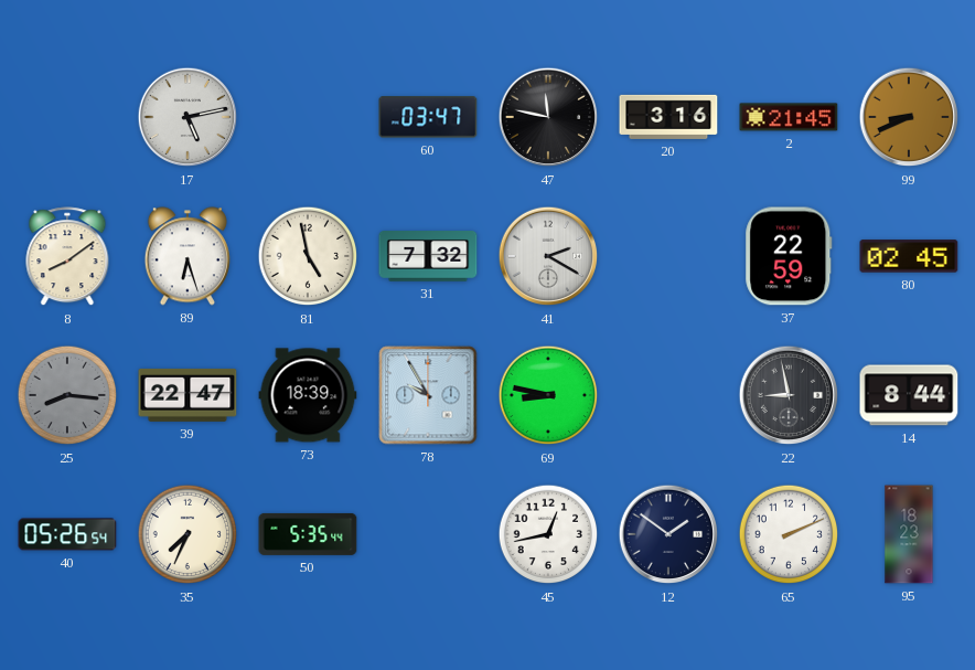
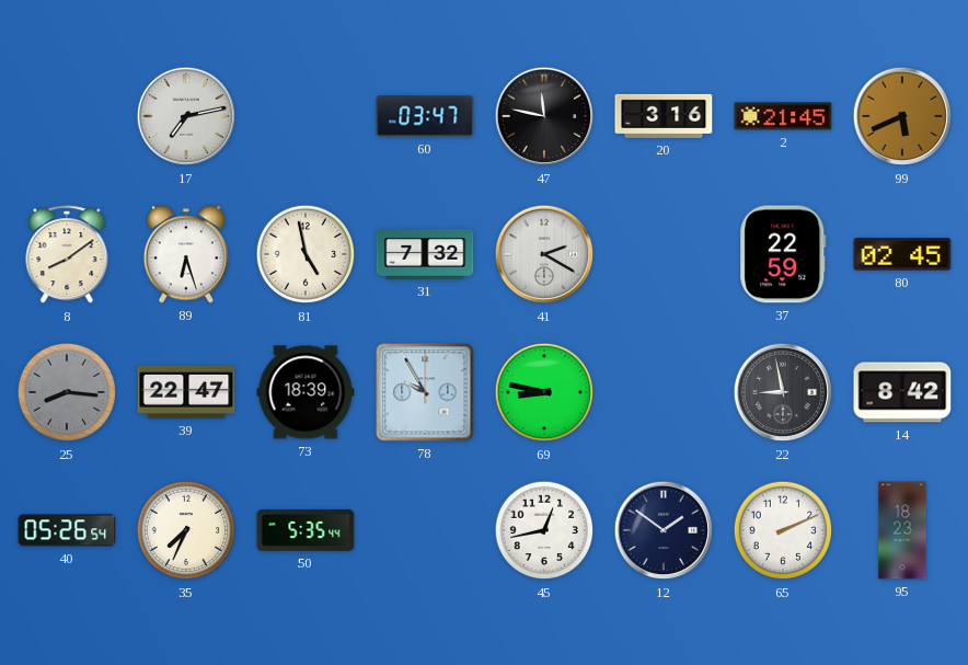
17: 5:13 -> 7:13
99: 8:41 -> 5:41
14: 8:44 -> 8:42
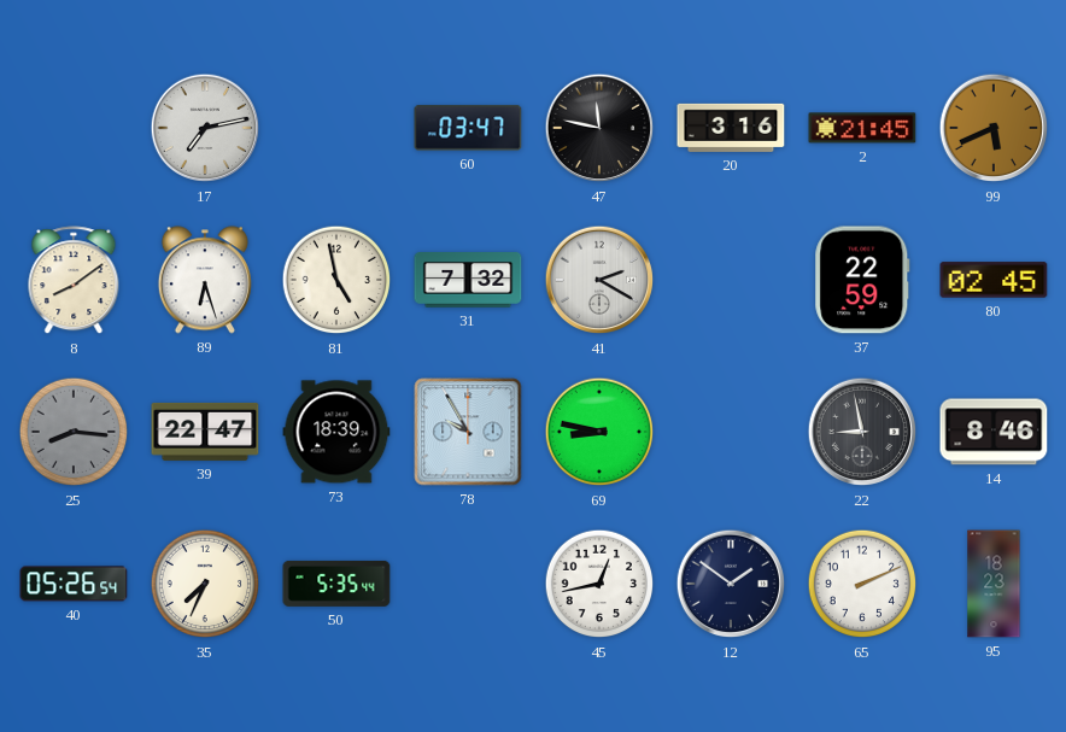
14: 8:42 -> 8:46
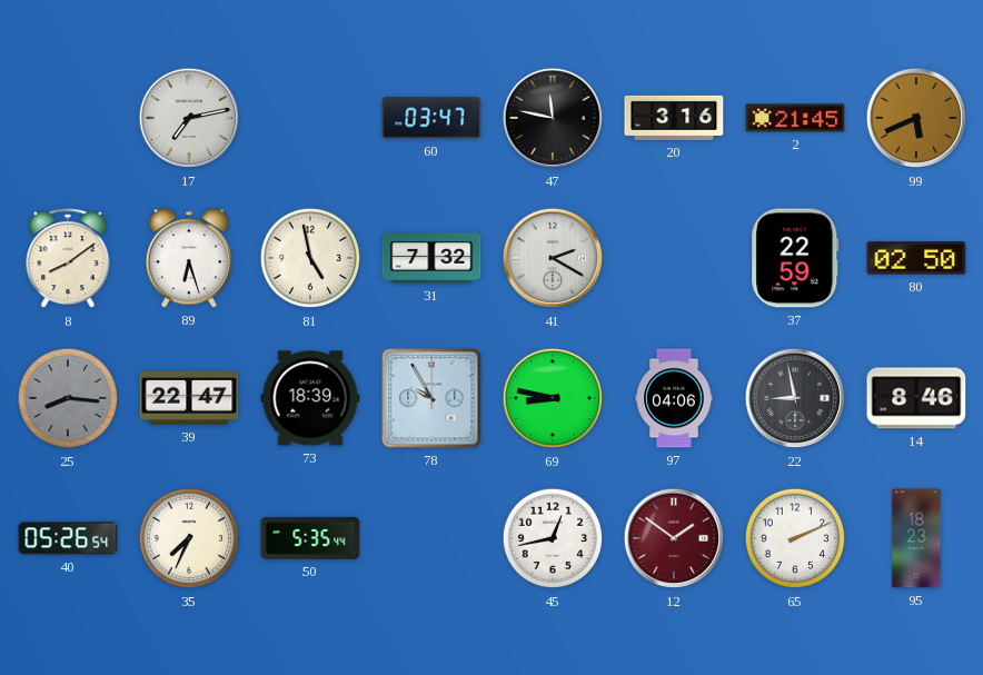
80: 02:45 -> 02:50
97: none -> 04:06
12 dial: navy -> burgundy
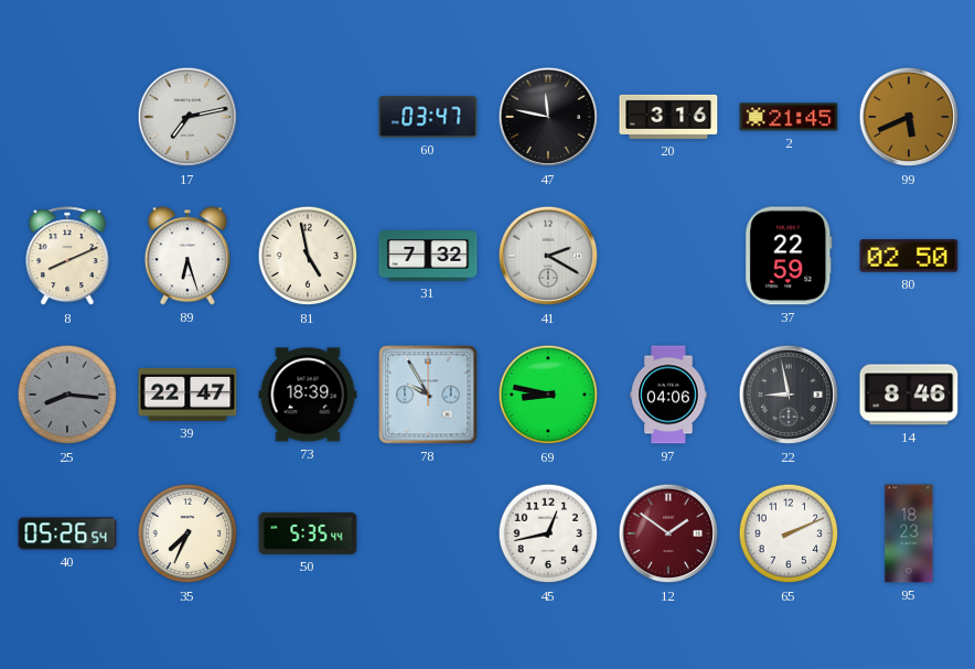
8: 8:09 -> 8:11
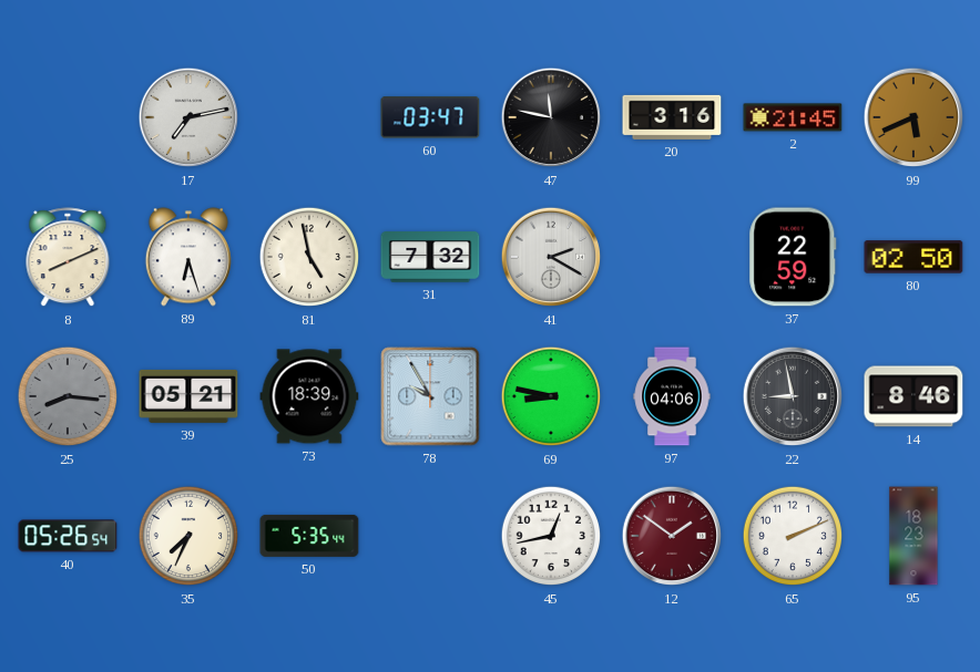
39: 22:47 -> 05:21
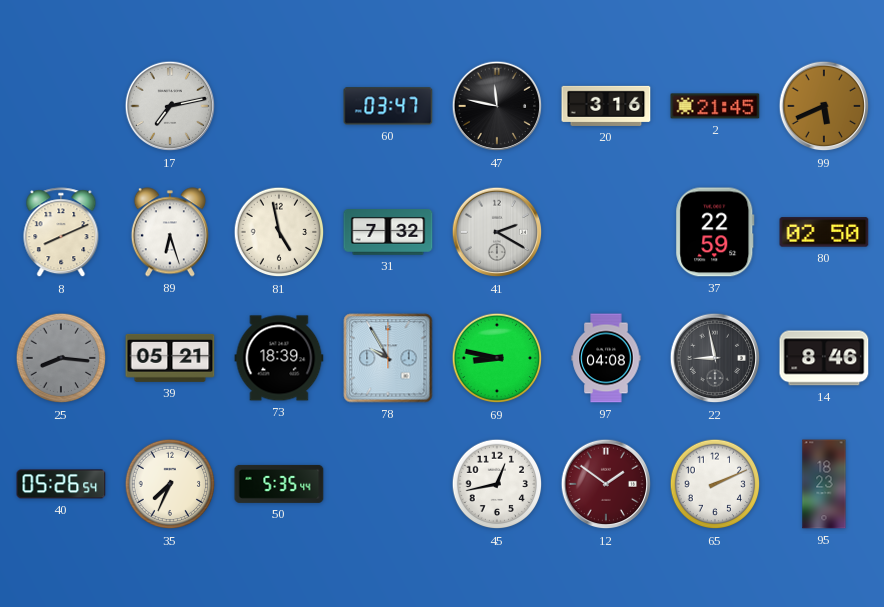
97: 04:06 -> 04:08
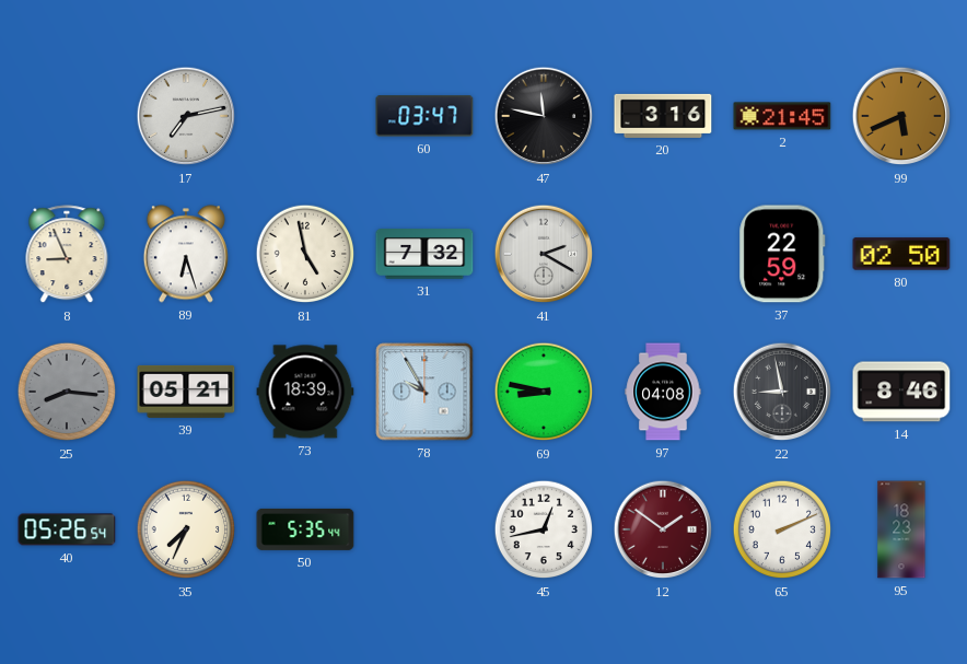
8: 8:11 -> 8:56
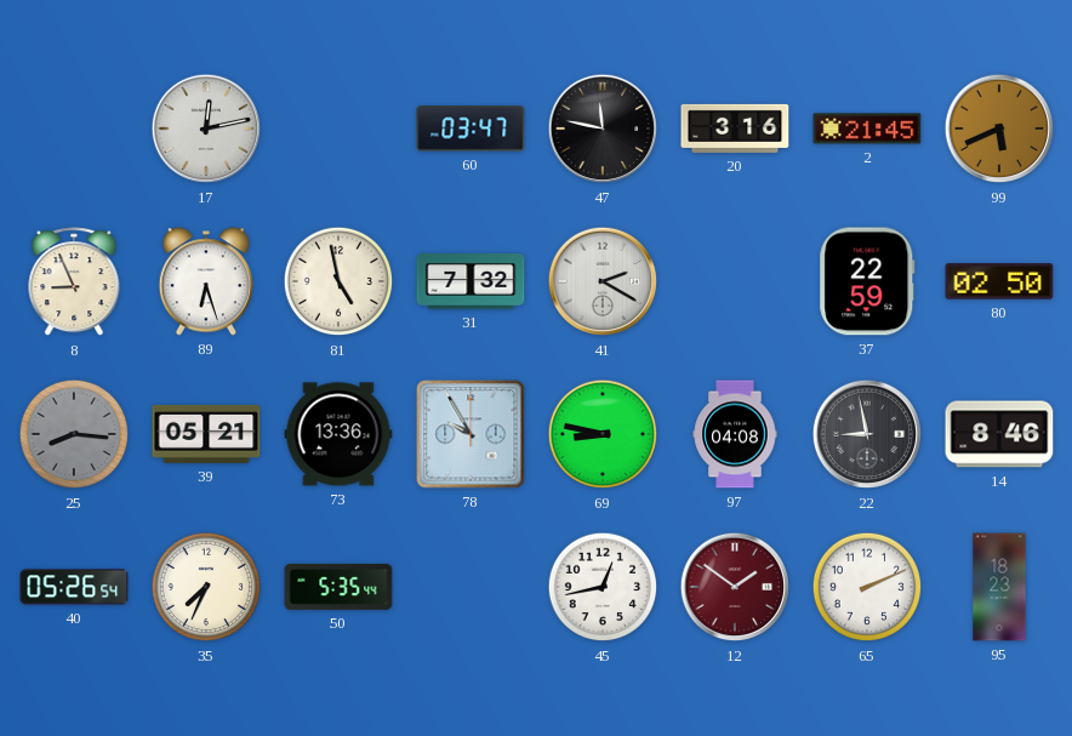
17: 7:13 -> 12:13
73: 18:39 -> 13:36
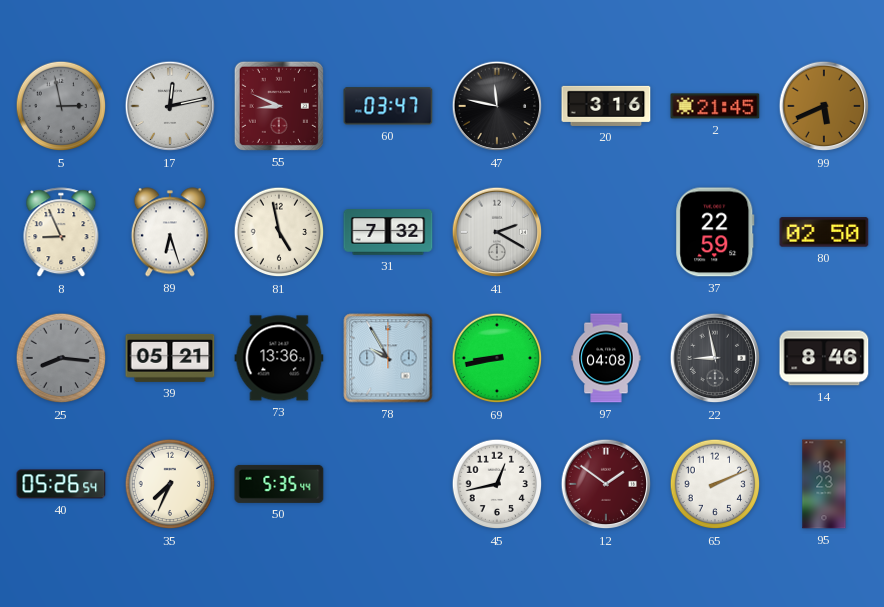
5: none -> 2:58
55: none -> 8:49
69: 8:47 -> 8:43
